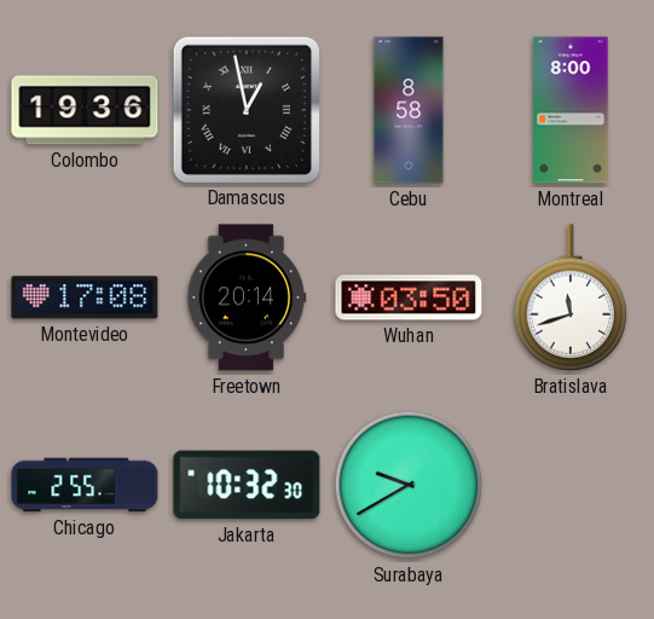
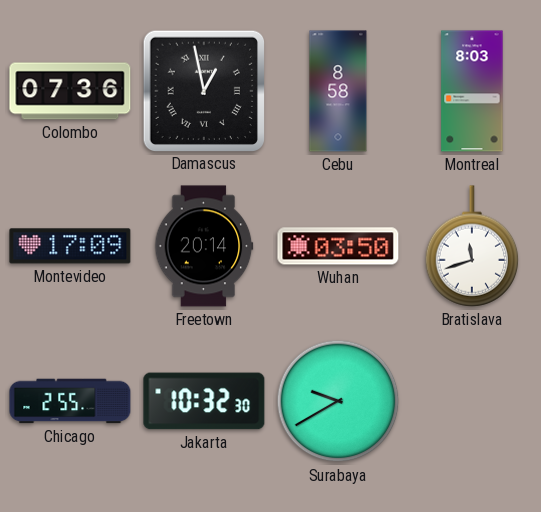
Colombo: 19:36 -> 07:36
Montreal: 8:00 -> 8:03
Montevideo: 17:08 -> 17:09
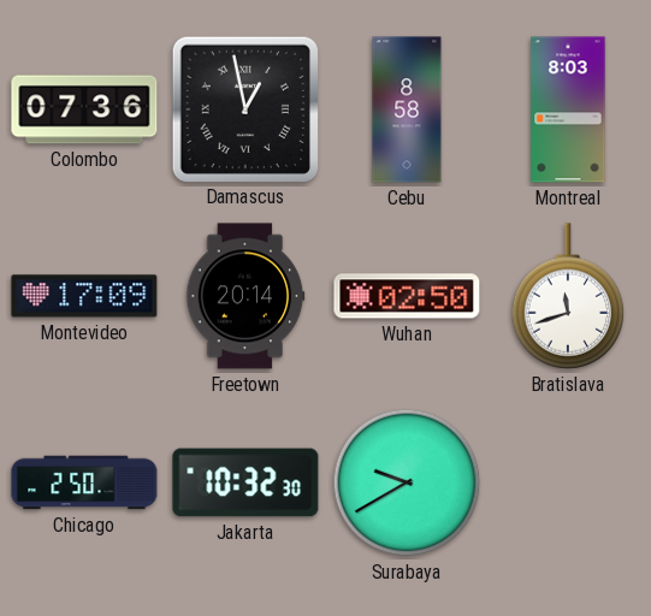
Wuhan: 03:50 -> 02:50
Chicago: 2:55 -> 2:50
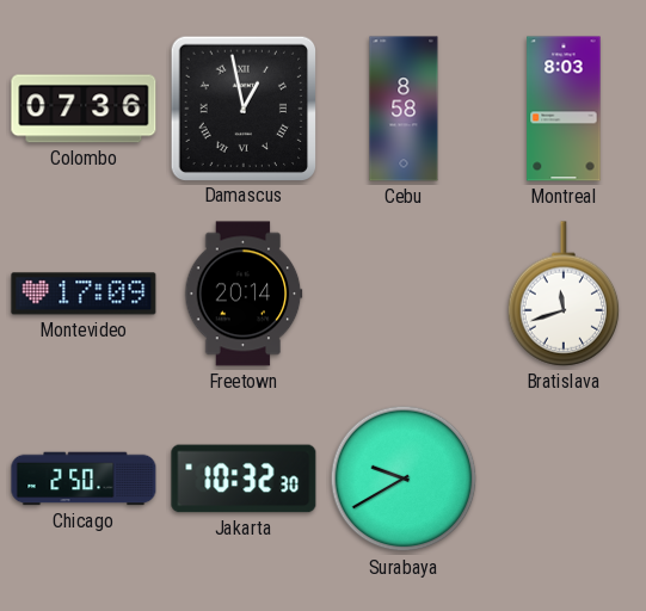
Wuhan: 02:50 -> none
